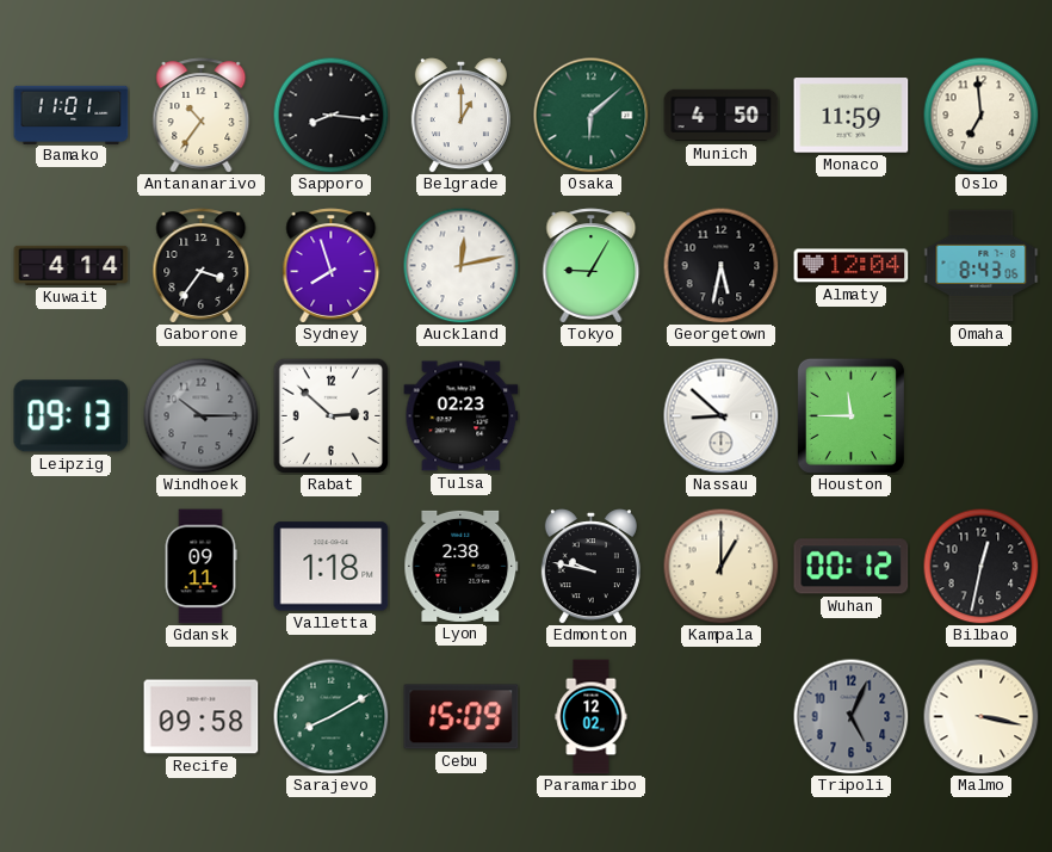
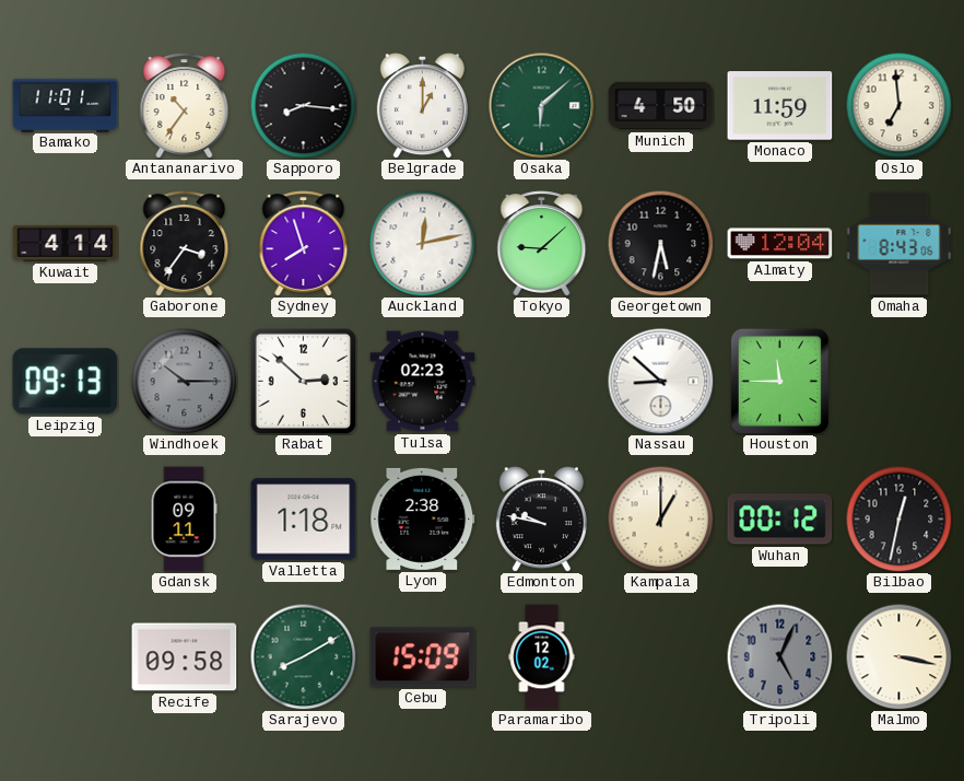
Tokyo: 9:05 -> 9:08
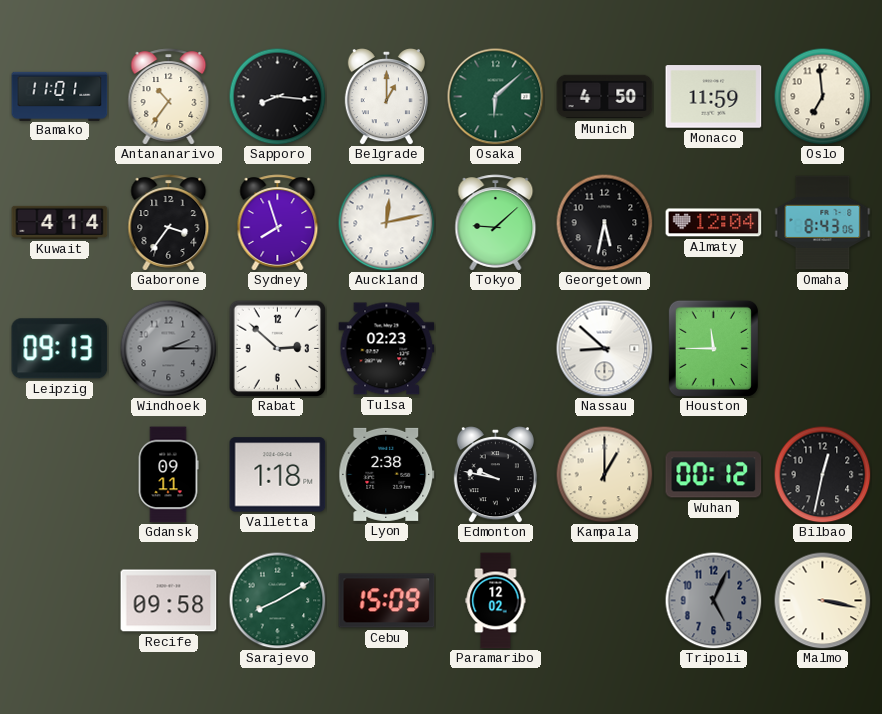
Windhoek: 10:15 -> 2:15
